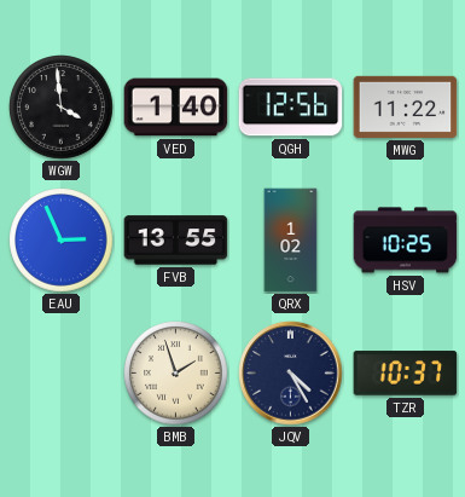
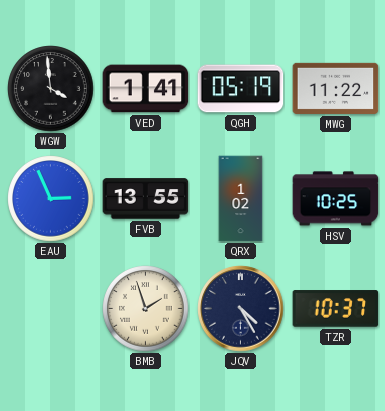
VED: 1:40 -> 1:41
QGH: 12:56 -> 05:19
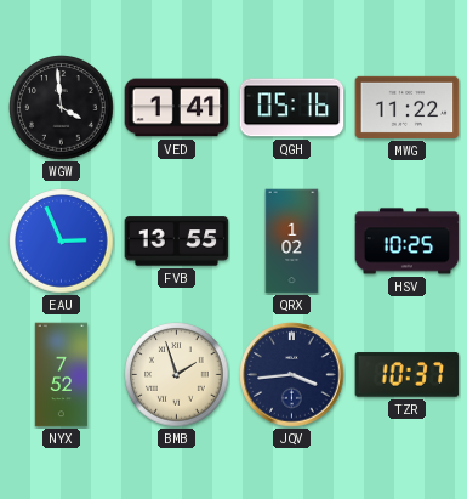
QGH: 05:19 -> 05:16
NYX: none -> 7:52
JQV: 4:25 -> 3:44
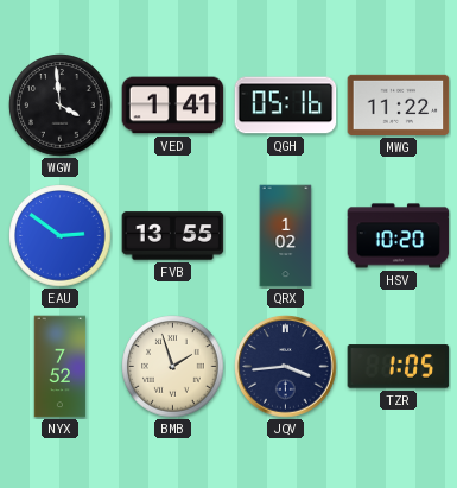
EAU: 2:56 -> 2:51
HSV: 10:25 -> 10:20
TZR: 10:37 -> 1:05
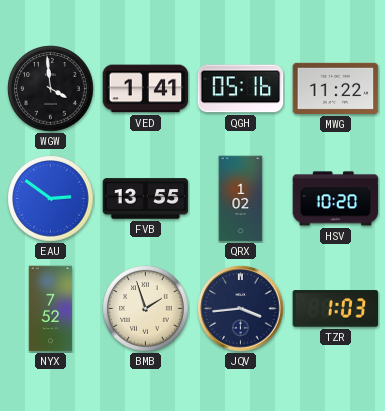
TZR: 1:05 -> 1:03
